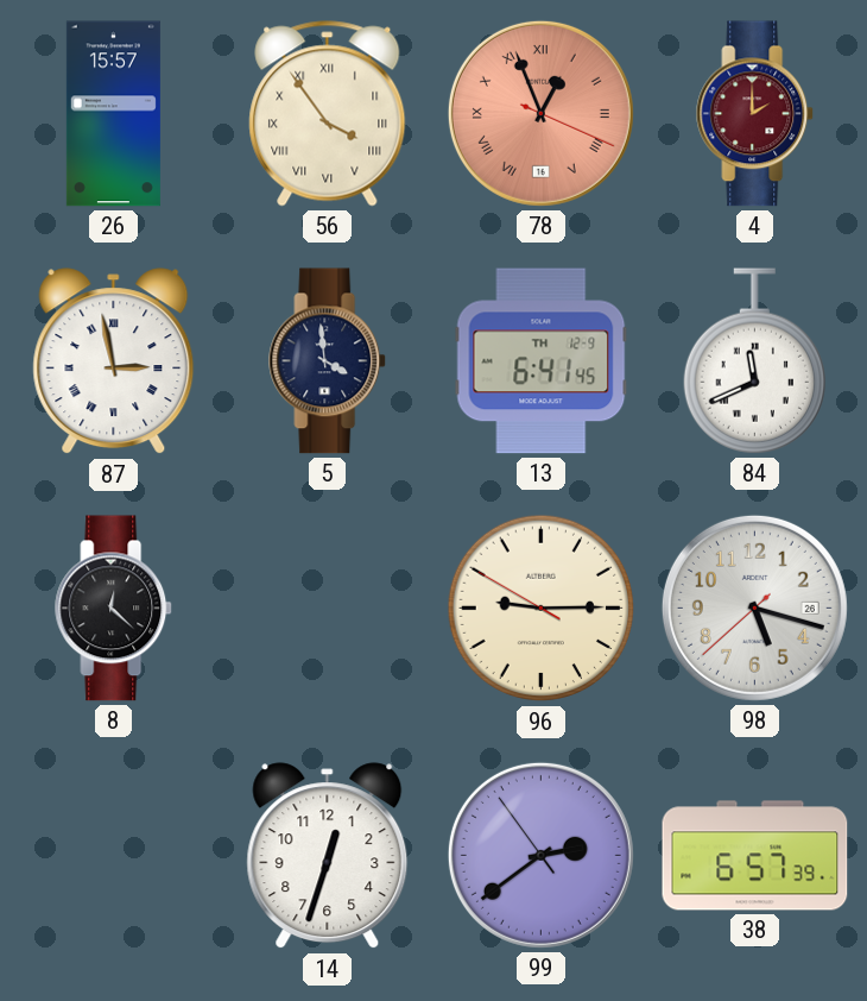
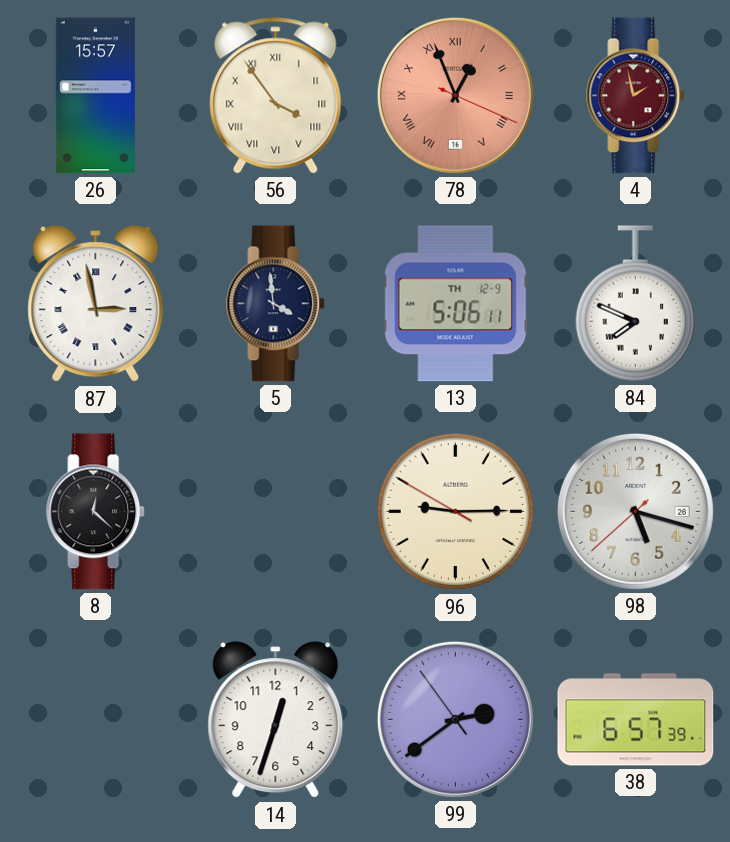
4: 2:00 -> 1:58
13: 6:41 -> 5:06
84: 11:41 -> 7:49
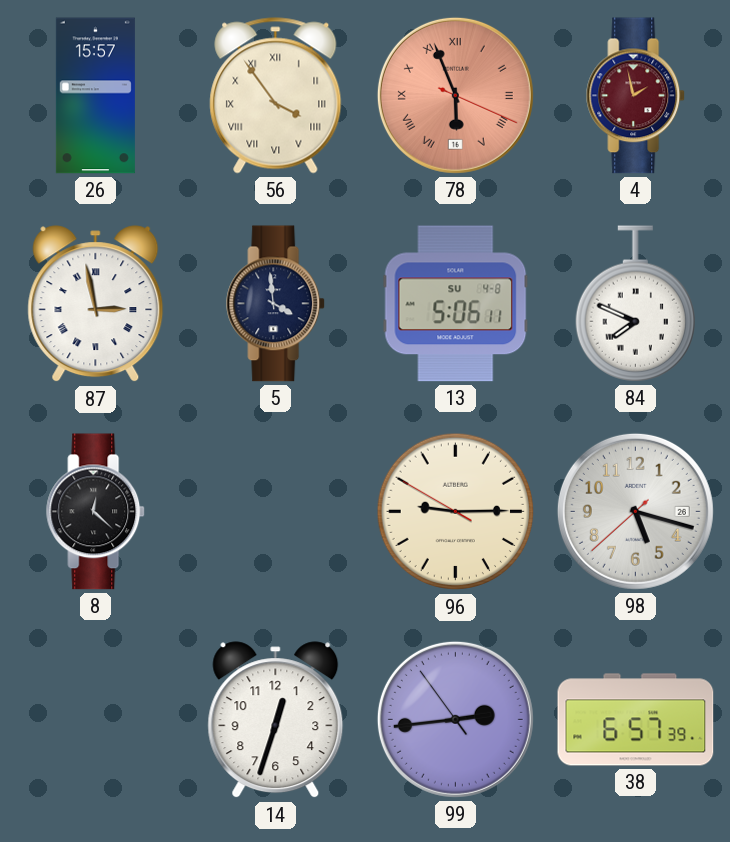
78: 12:56 -> 5:56
13 date: TH 12-9 -> SU 4-8
99: 2:38 -> 2:43
